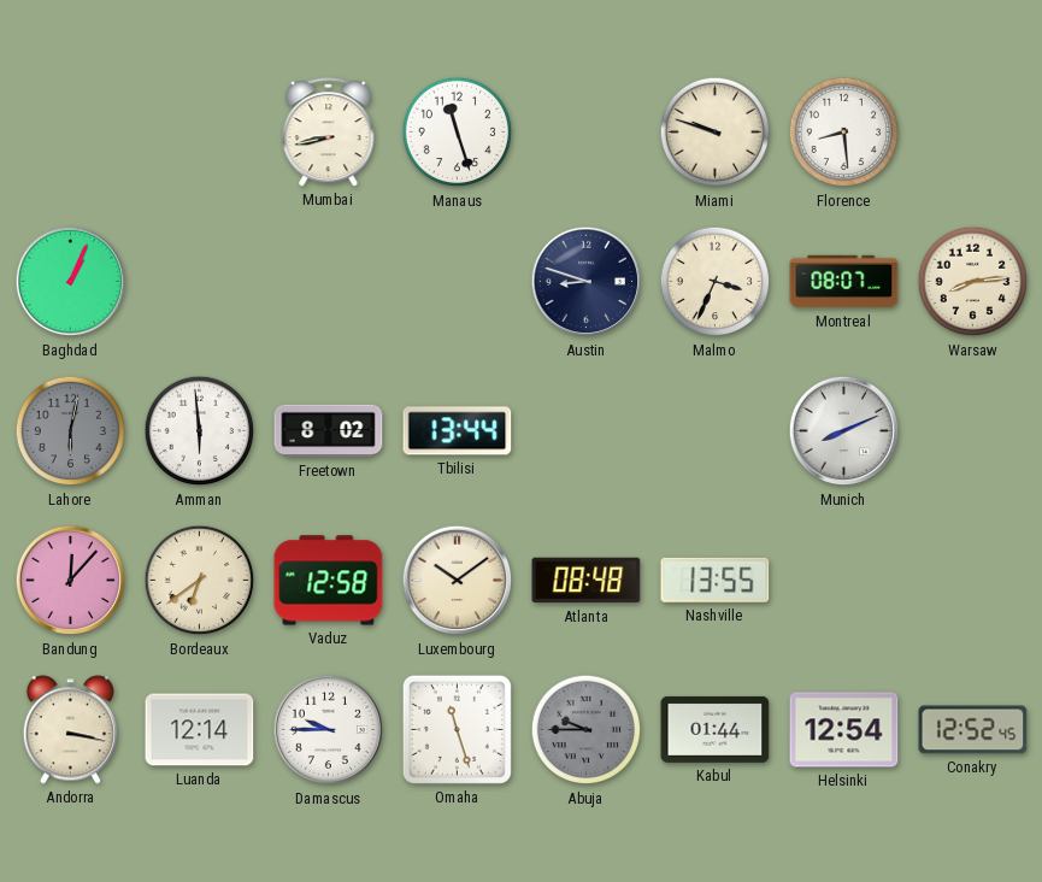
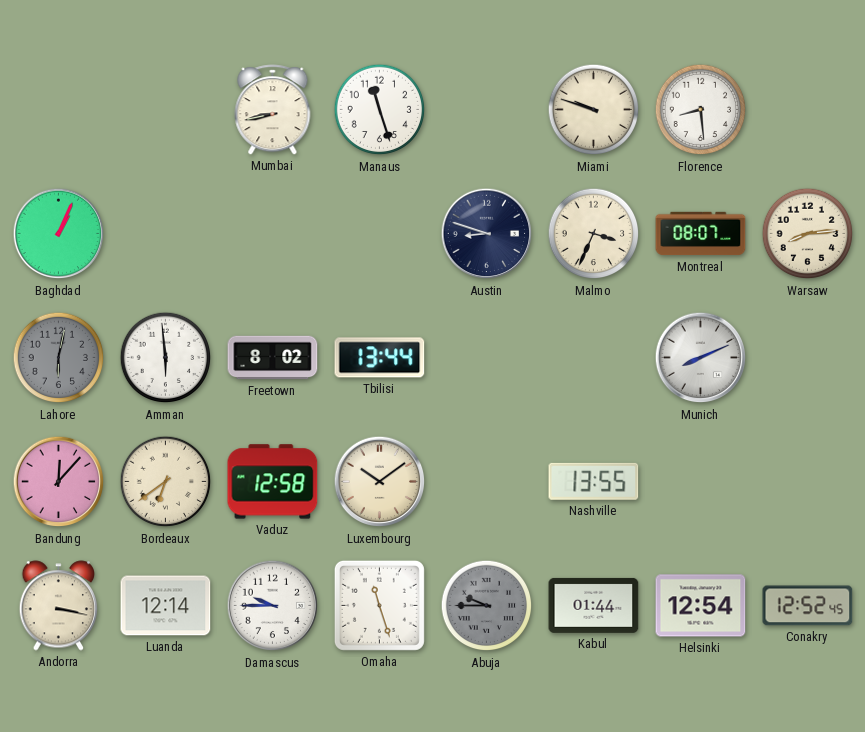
Atlanta: 08:48 -> none
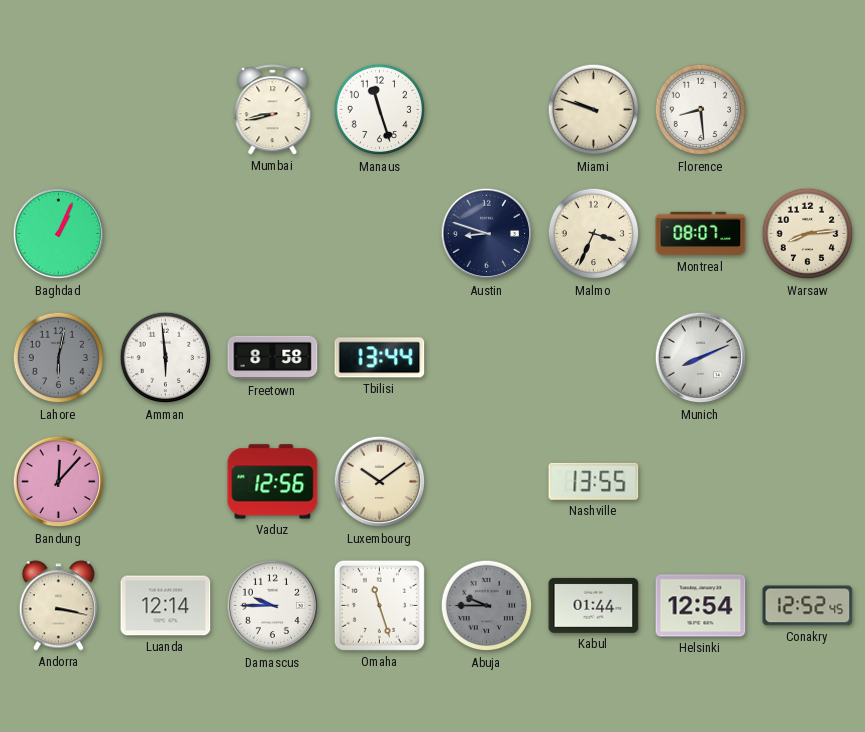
Freetown: 8:02 -> 8:58
Bordeaux: 6:39 -> none
Vaduz: 12:58 -> 12:56
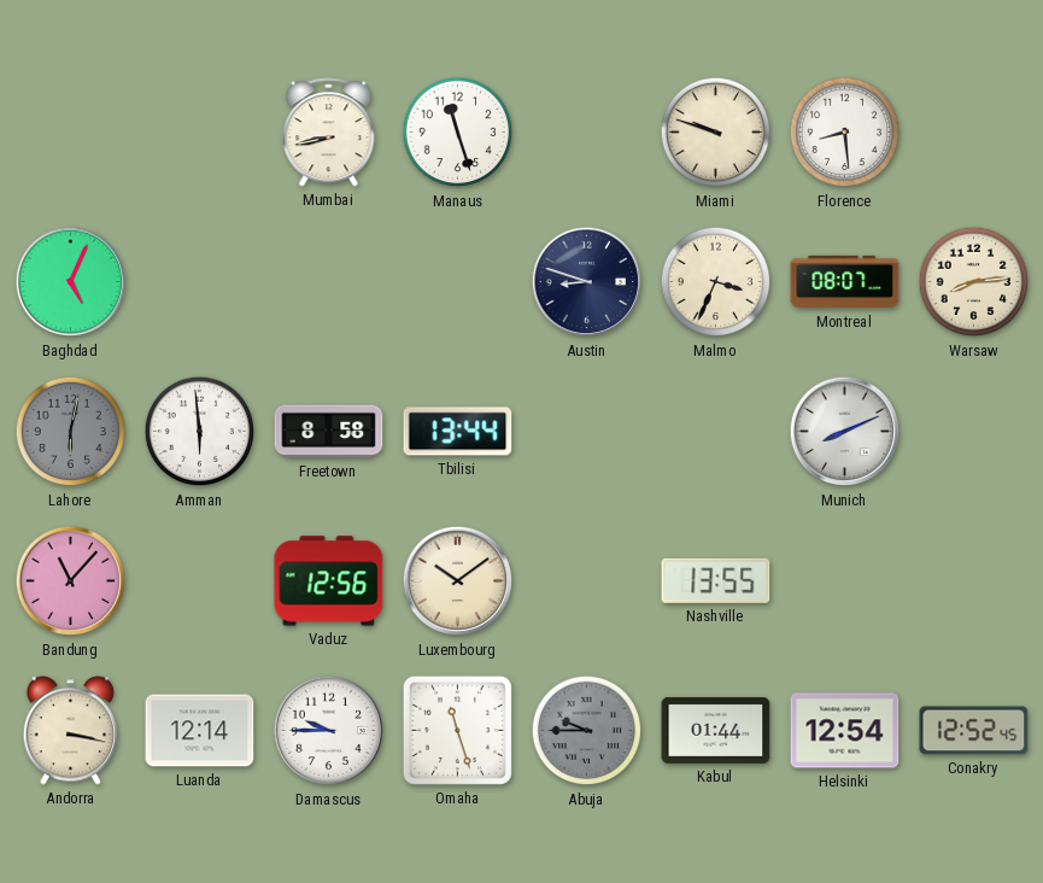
Baghdad: 1:04 -> 5:04
Bandung: 12:07 -> 11:07
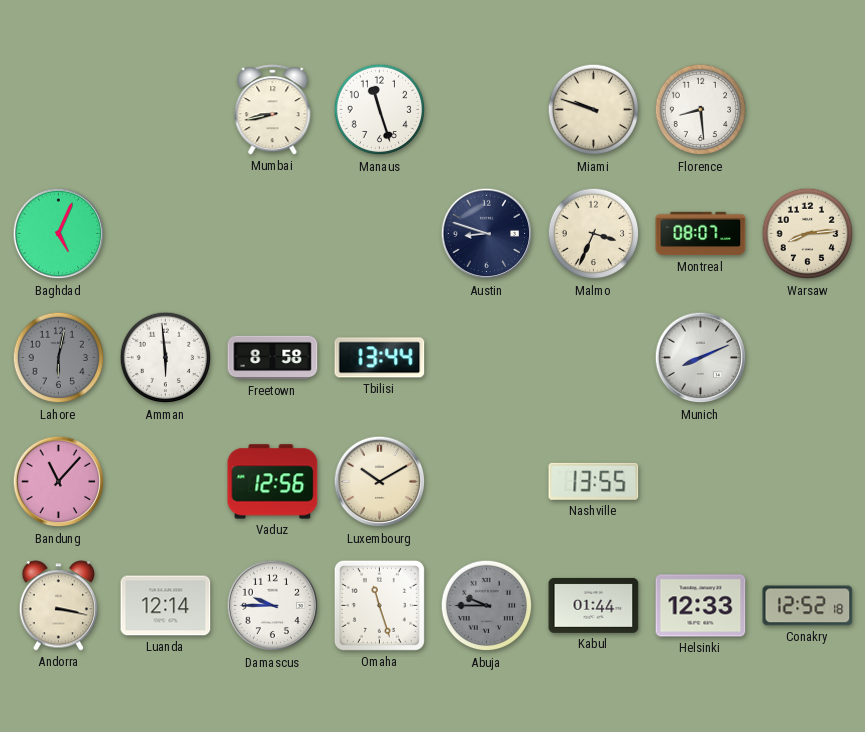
Luxembourg: 10:09 -> 10:10
Helsinki: 12:54 -> 12:33
Conakry: 12:52:45 -> 12:52:18
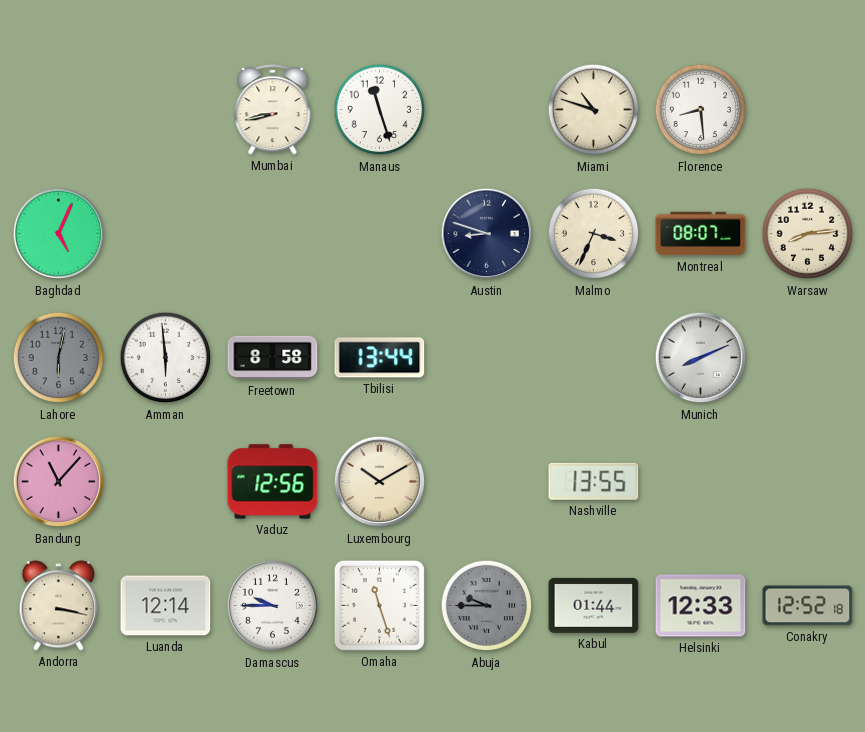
Miami: 9:48 -> 10:48
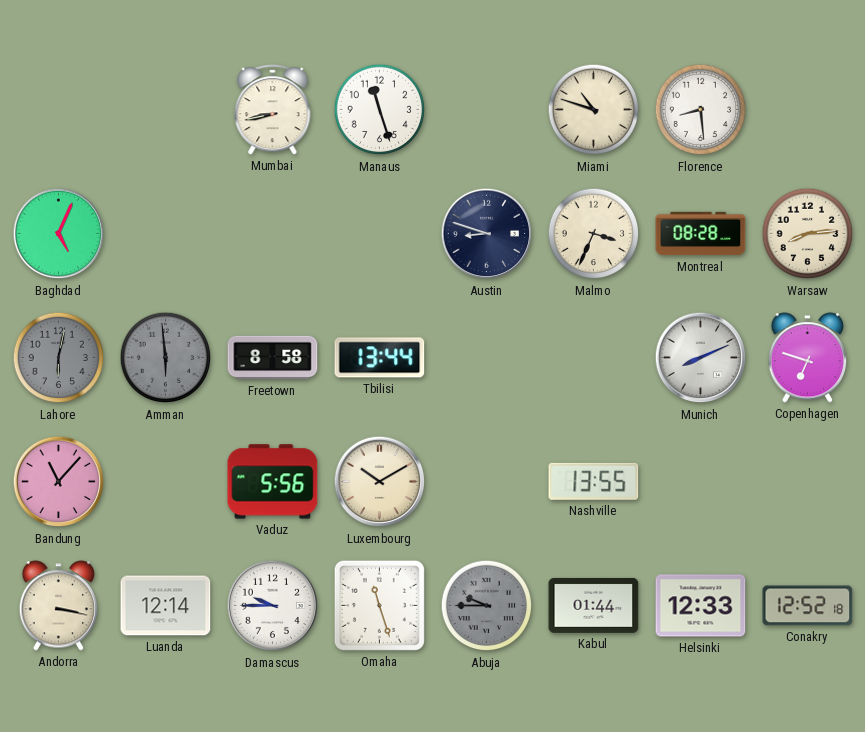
Montreal: 08:07 -> 08:28
Amman dial: white -> grey
Copenhagen: none -> 6:48
Vaduz: 12:56 -> 5:56
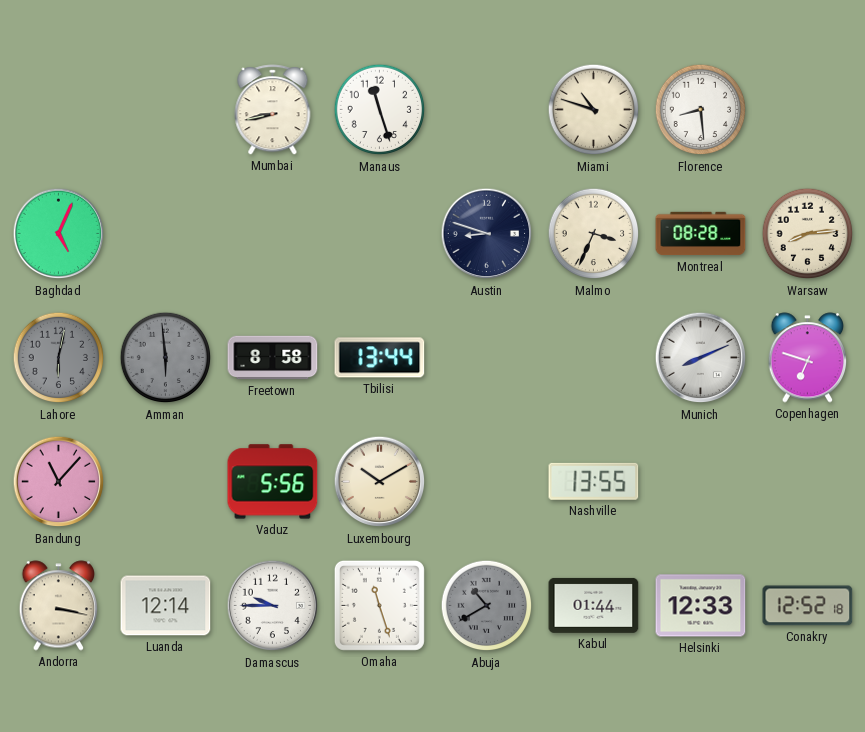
Abuja: 9:45 -> 10:40
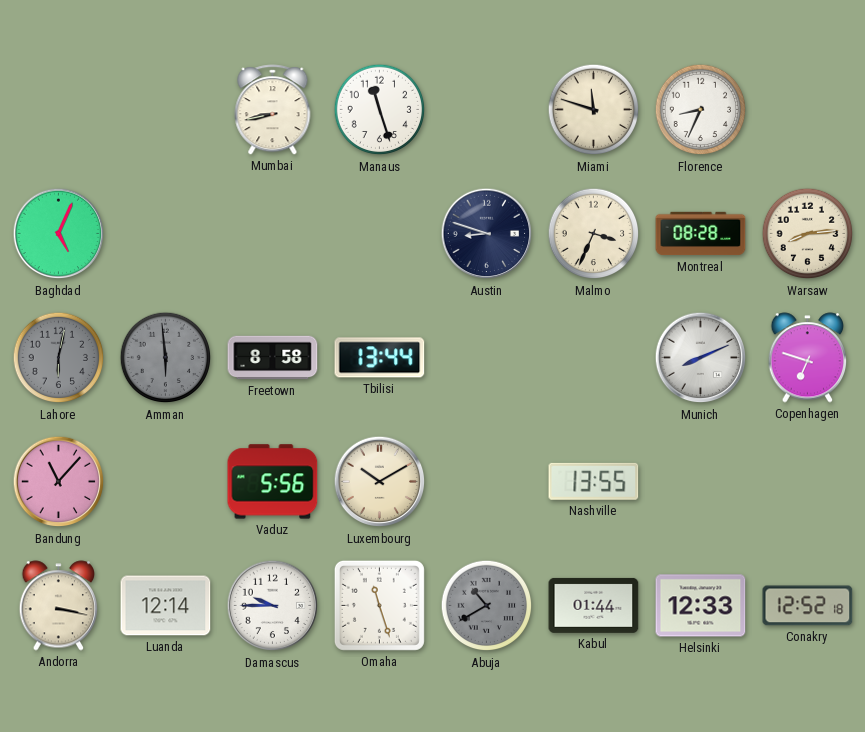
Miami: 10:48 -> 11:48
Florence: 8:29 -> 8:34
